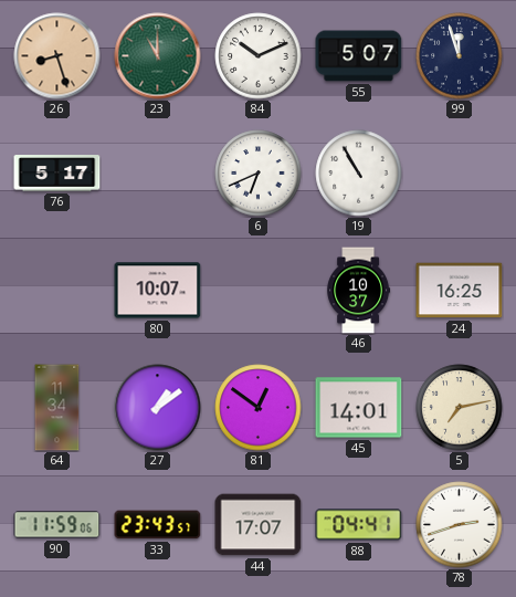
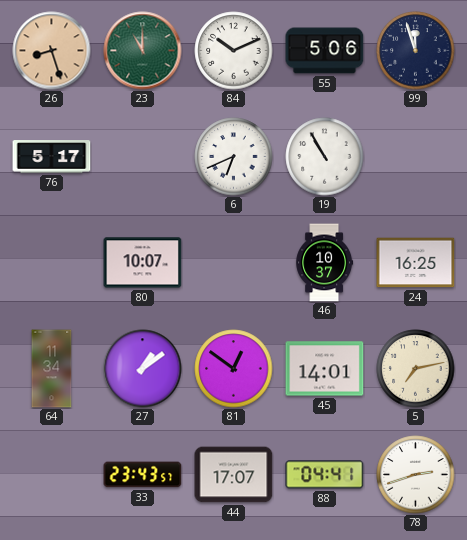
55: 5:07 -> 5:06
90: 11:59 -> none
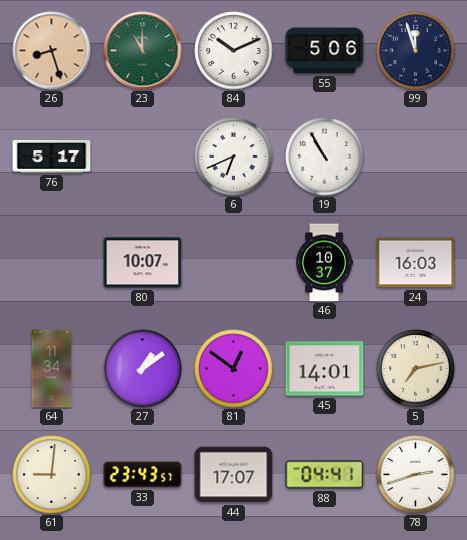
24: 16:25 -> 16:03
61: none -> 9:01
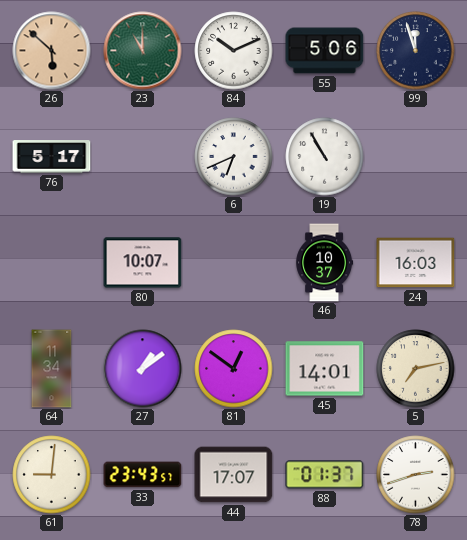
26: 8:27 -> 5:52
88: 04:41 -> 01:37
